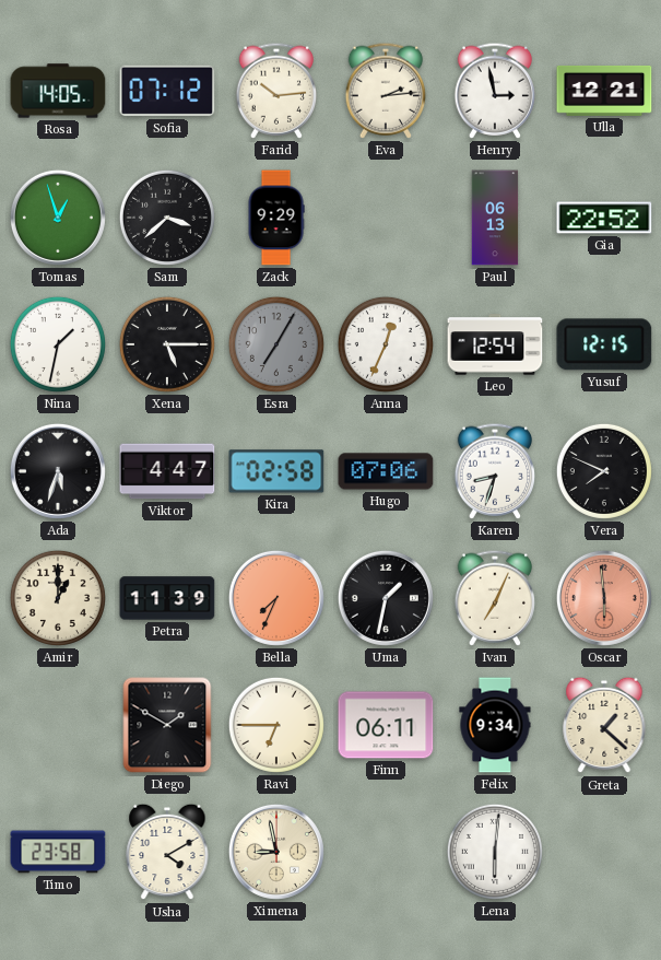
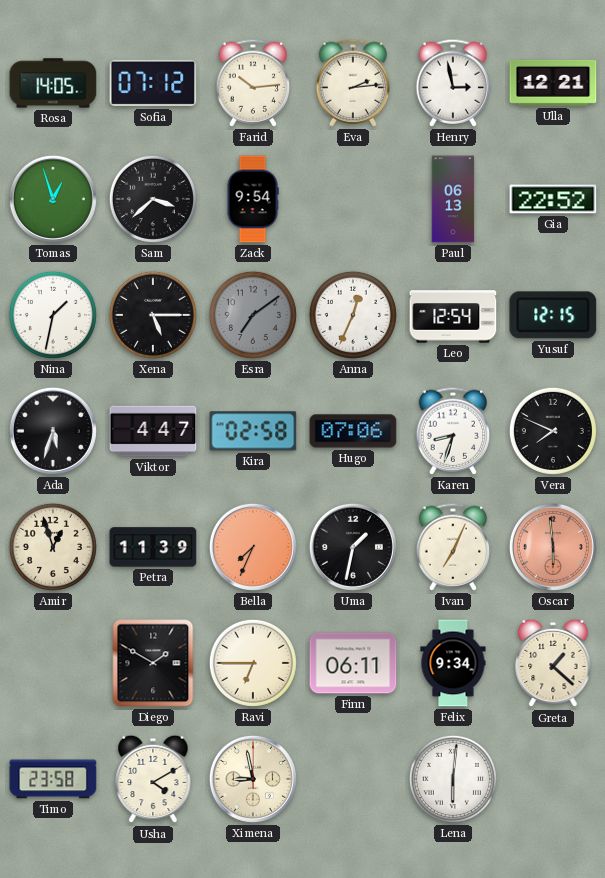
Zack: 9:29 -> 9:54
Esra: 7:05 -> 7:09
Amir: 1:00 -> 12:57
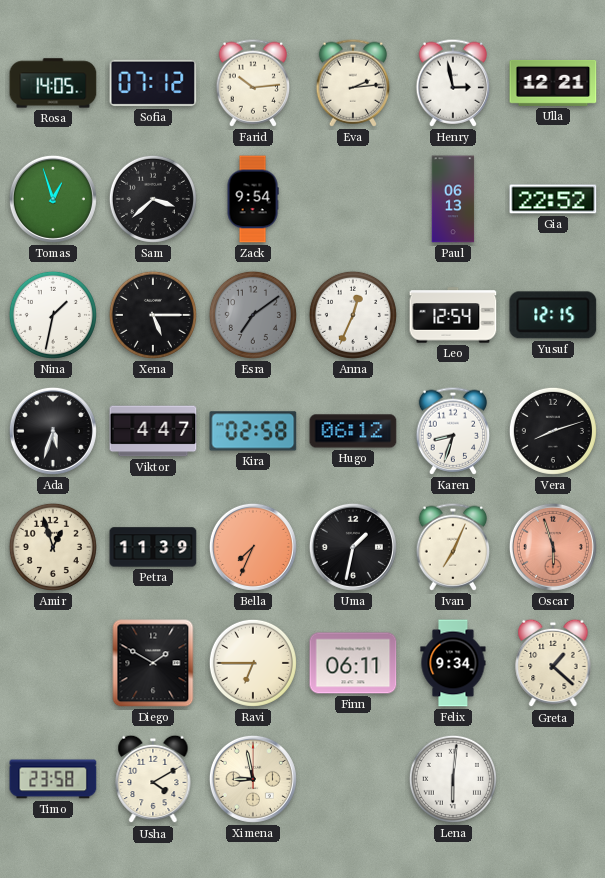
Hugo: 07:06 -> 06:12
Vera: 7:49 -> 8:12
Oscar: 5:59 -> 5:57
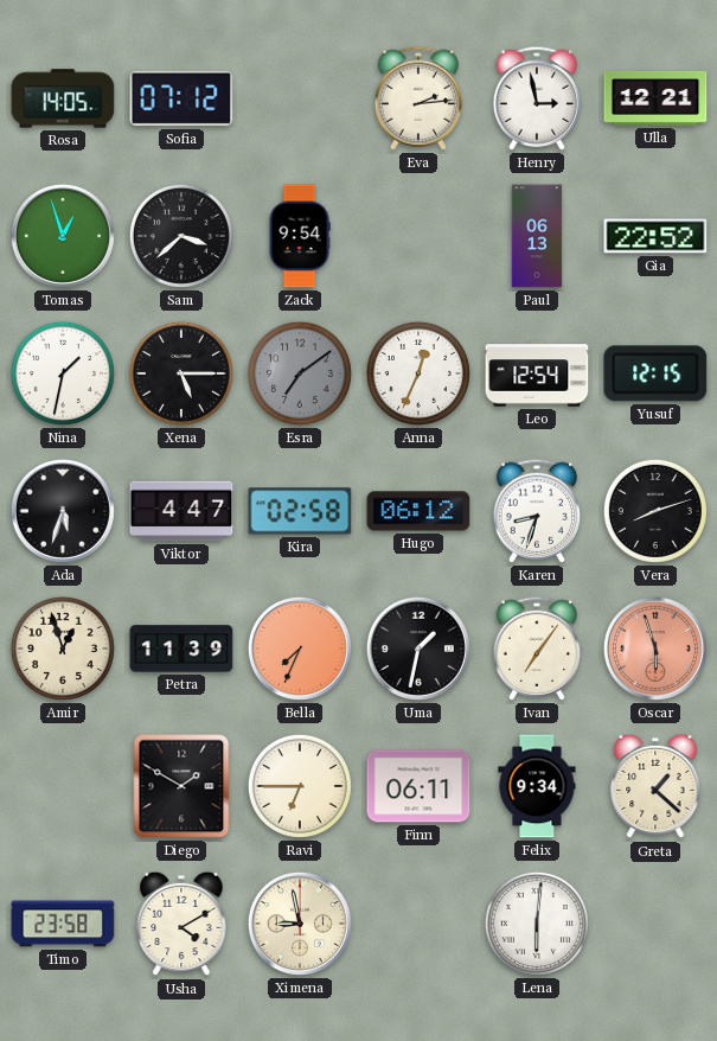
Farid: 10:14 -> none
Ivan: 7:04 -> 7:06
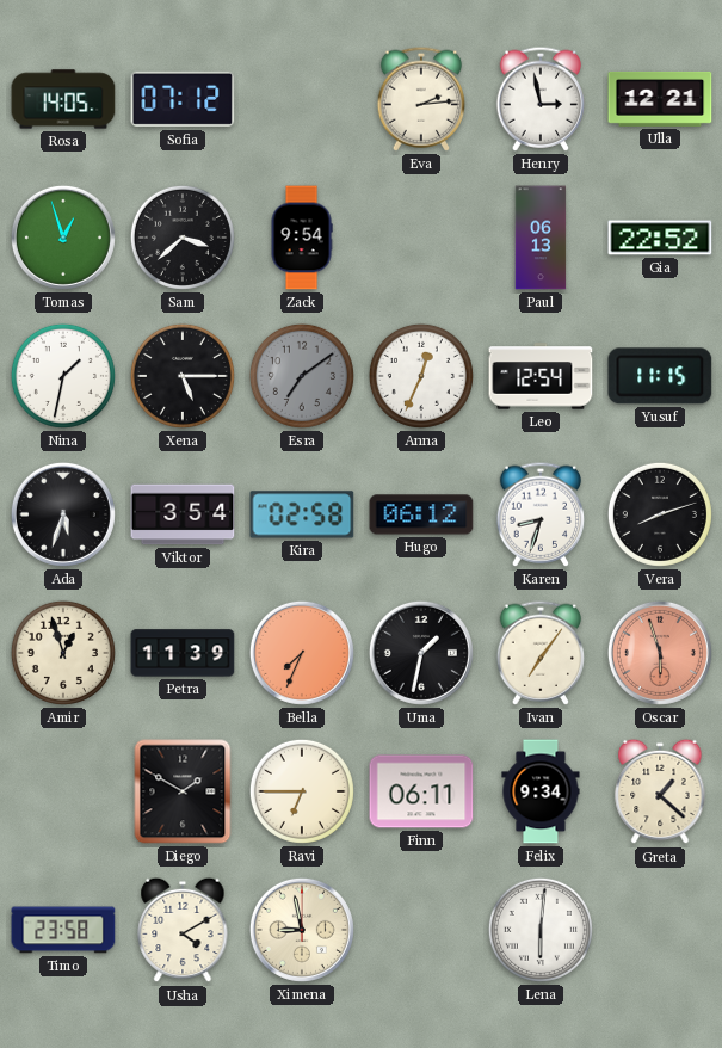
Yusuf: 12:15 -> 11:15
Viktor: 4:47 -> 3:54
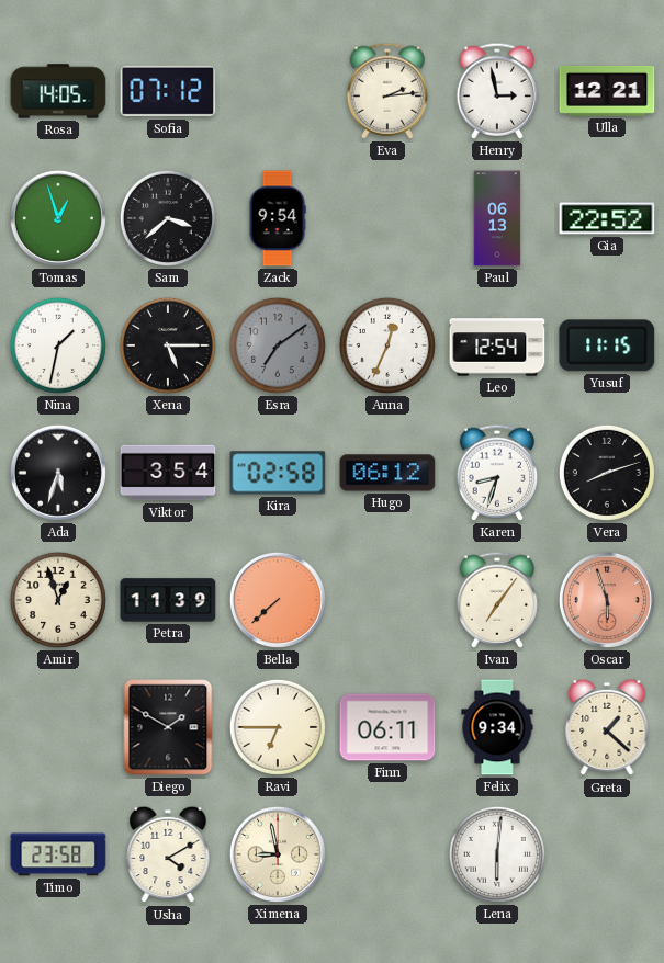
Bella: 7:34 -> 7:38
Uma: 1:32 -> none
